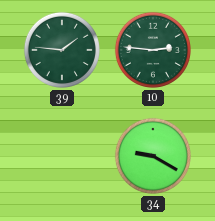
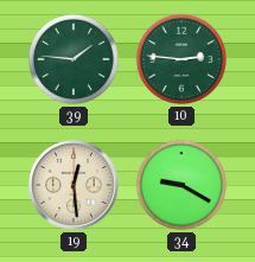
19: none -> 12:29
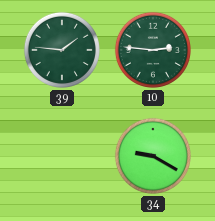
19: 12:29 -> none
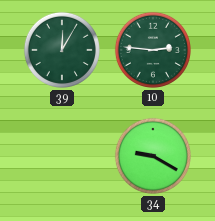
39: 1:46 -> 12:05
